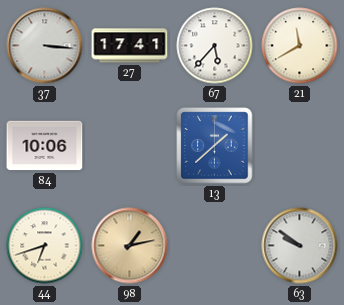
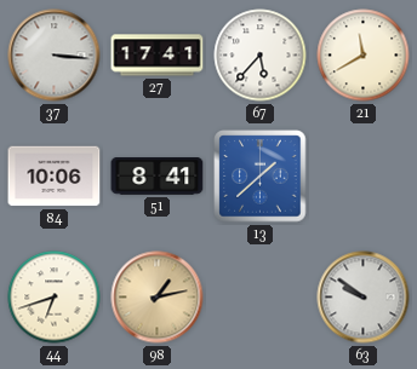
51: none -> 8:41
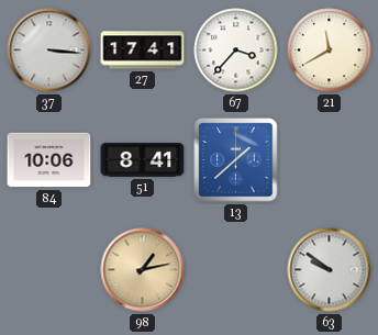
67: 5:37 -> 3:37
44: 6:42 -> none
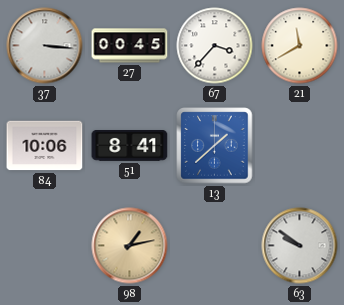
27: 17:41 -> 00:45
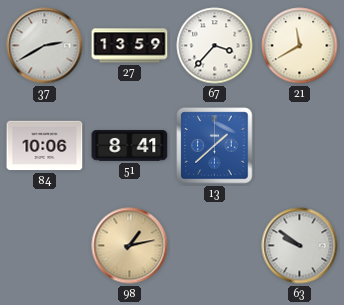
37: 3:16 -> 2:40
27: 00:45 -> 13:59
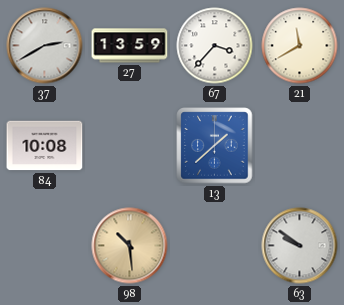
84: 10:06 -> 10:08
51: 8:41 -> none
98: 1:13 -> 10:29
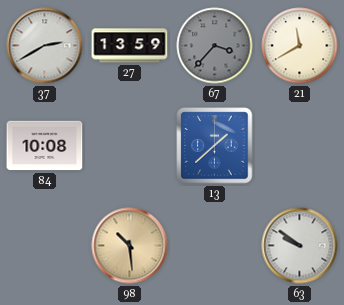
67 dial: white -> grey
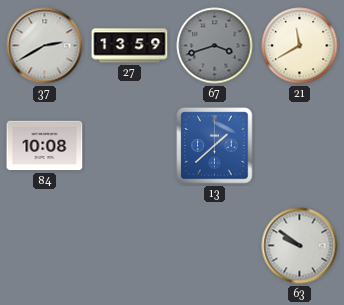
67: 3:37 -> 3:42
98: 10:29 -> none
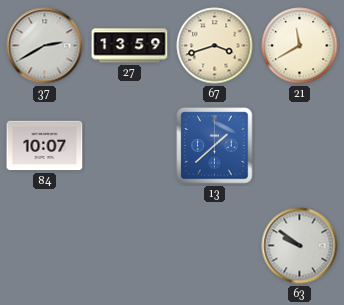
67 dial: grey -> cream
84: 10:08 -> 10:07
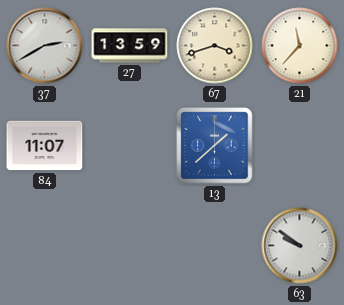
21: 11:40 -> 11:37
84: 10:07 -> 11:07
